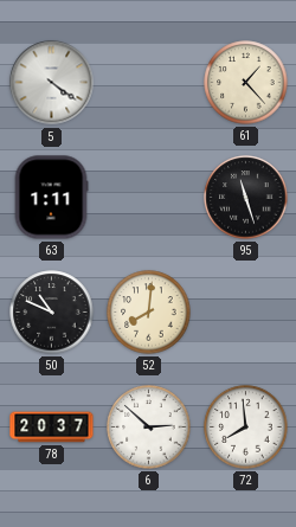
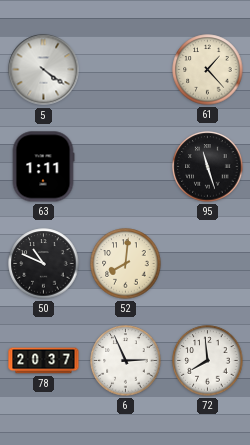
6: 2:52 -> 2:56
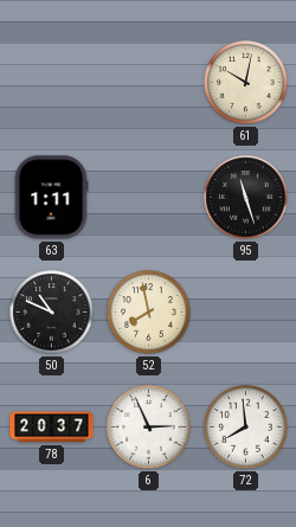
5: 4:21 -> none
61: 1:23 -> 10:02
52: 8:01 -> 7:58
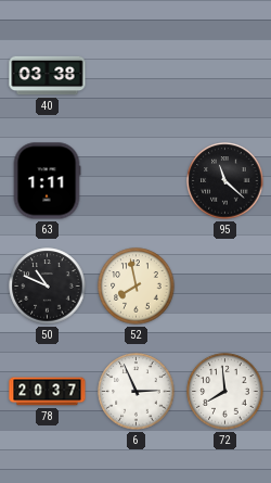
40: none -> 03:38
61: 10:02 -> none
95: 11:27 -> 11:22
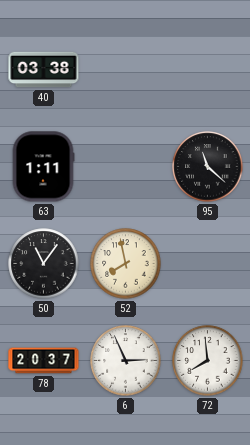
50: 10:49 -> 11:06
